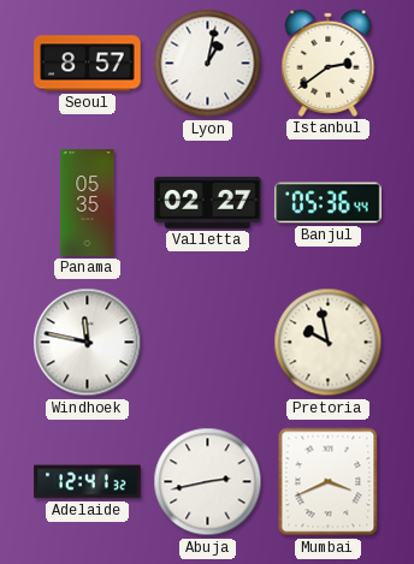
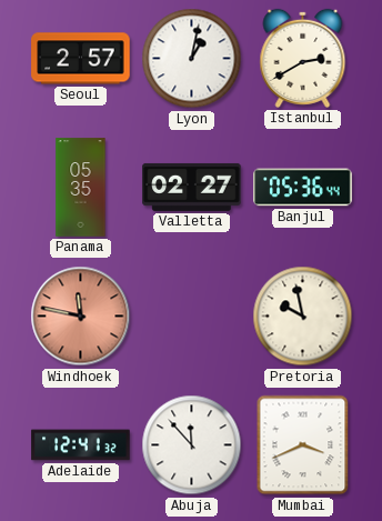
Seoul: 8:57 -> 2:57
Istanbul: 2:39 -> 2:40
Windhoek dial: white -> salmon
Abuja: 2:43 -> 11:53
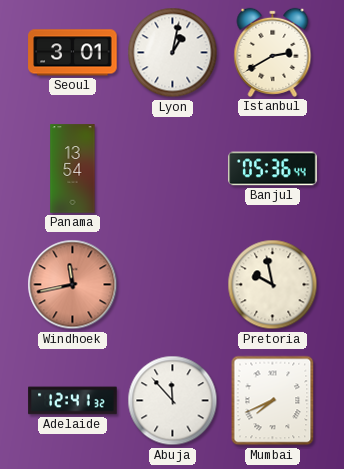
Seoul: 2:57 -> 3:01
Panama: 05:35 -> 13:54
Valletta: 02:27 -> none
Windhoek: 11:47 -> 11:43
Mumbai: 3:41 -> 7:41
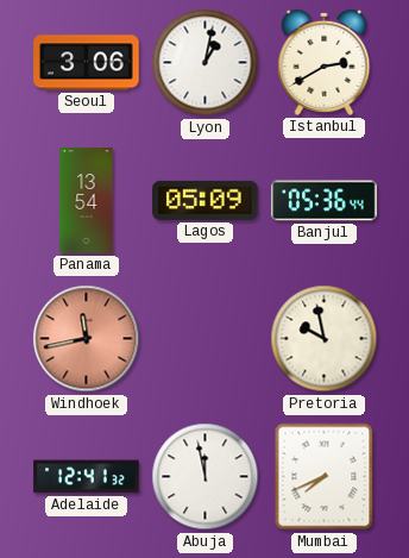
Seoul: 3:01 -> 3:06
Lagos: none -> 05:09
Abuja: 11:53 -> 11:58
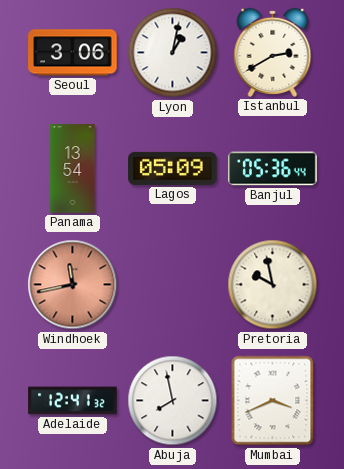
Abuja: 11:58 -> 7:58
Mumbai: 7:41 -> 3:41
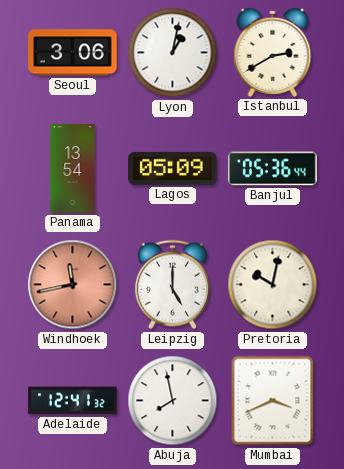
Leipzig: none -> 5:00
Pretoria: 9:58 -> 10:02
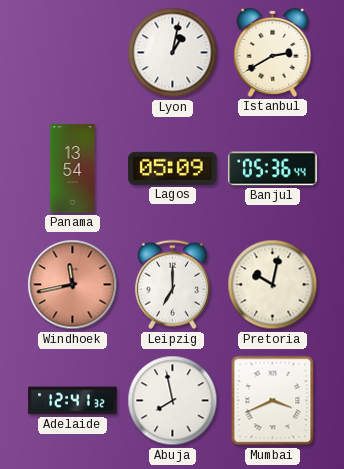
Seoul: 3:06 -> none
Leipzig: 5:00 -> 7:00
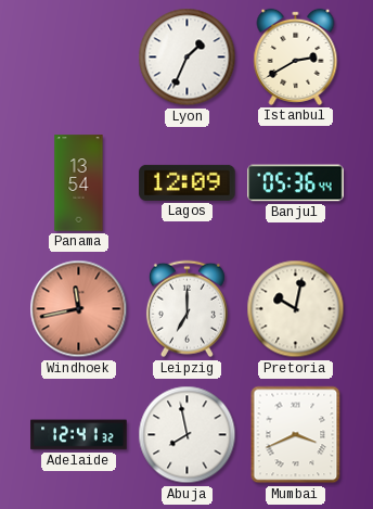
Lyon: 1:02 -> 1:34
Lagos: 05:09 -> 12:09
